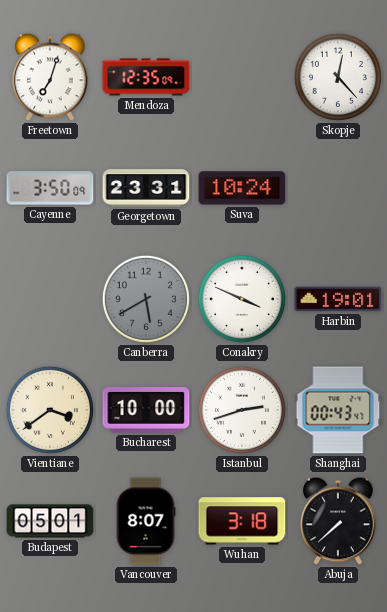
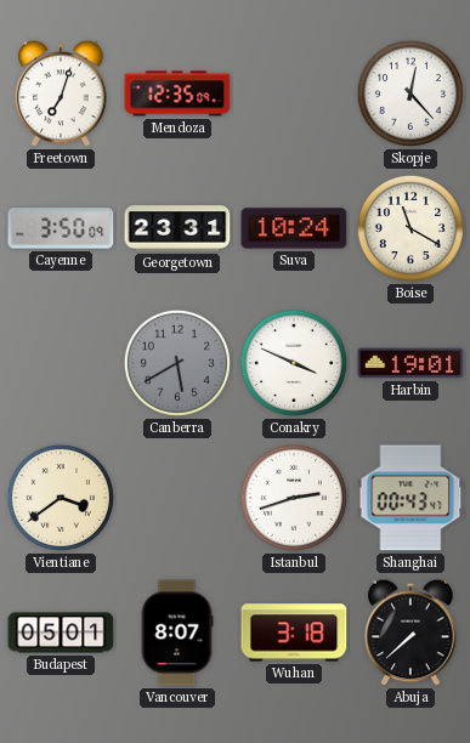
Boise: none -> 11:20
Bucharest: 10:00 -> none
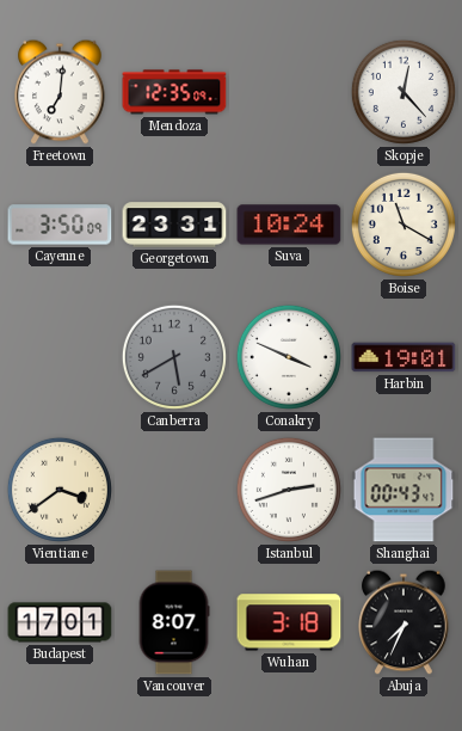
Freetown: 7:03 -> 7:01
Budapest: 05:01 -> 17:01
Abuja: 7:38 -> 7:34
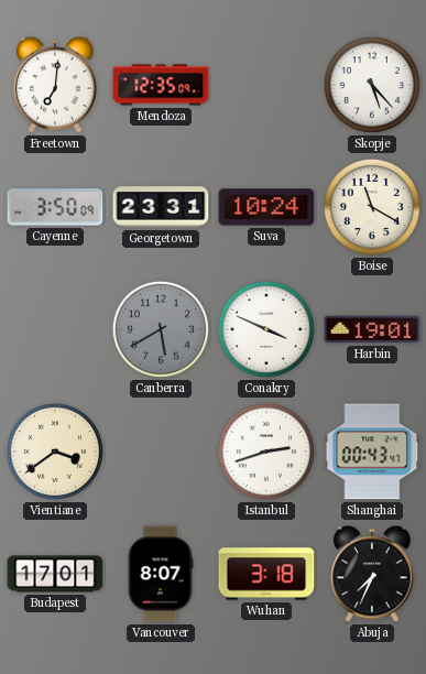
Skopje: 12:23 -> 5:23
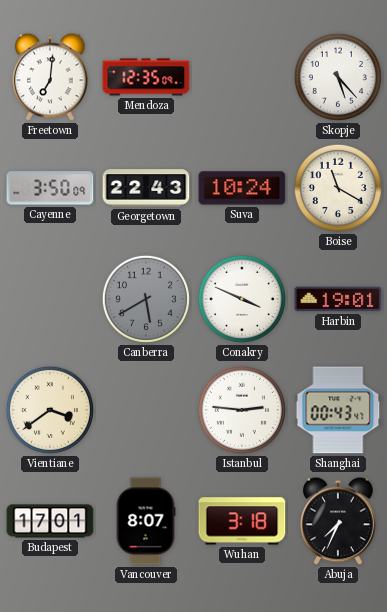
Georgetown: 23:31 -> 22:43
Istanbul: 2:42 -> 2:46
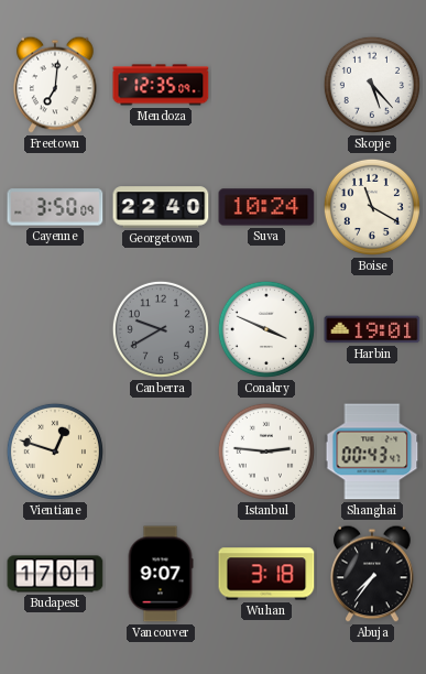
Georgetown: 22:43 -> 22:40
Canberra: 5:40 -> 9:40
Vientiane: 3:39 -> 12:48
Vancouver: 8:07 -> 9:07
Abuja: 7:34 -> 7:36
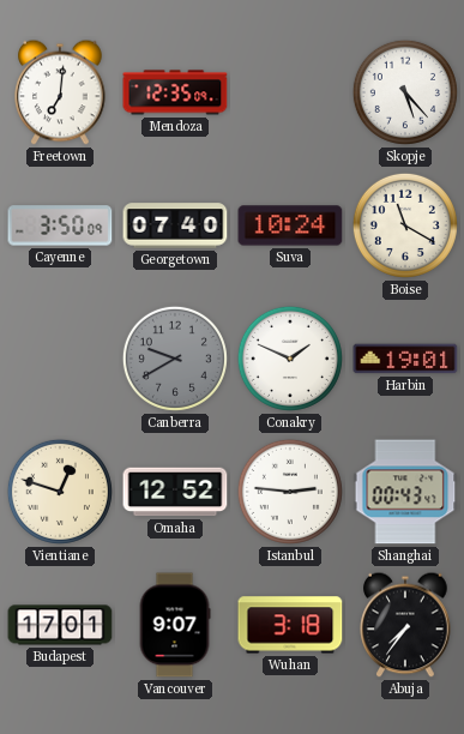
Georgetown: 22:40 -> 07:40
Conakry: 3:49 -> 1:49
Omaha: none -> 12:52
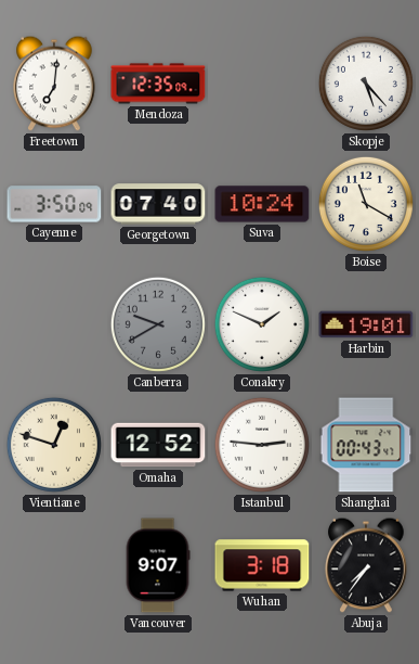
Budapest: 17:01 -> none
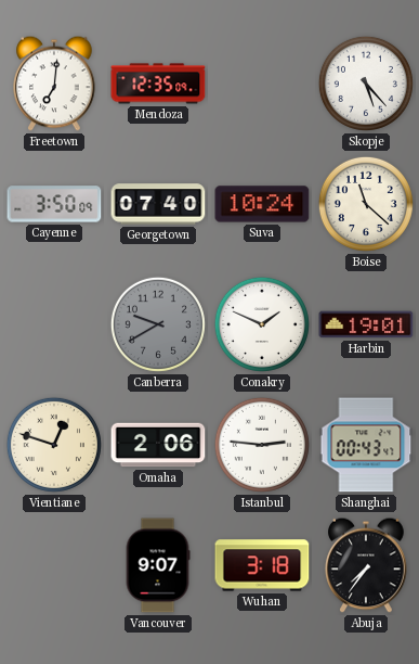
Boise: 11:20 -> 11:22
Omaha: 12:52 -> 2:06
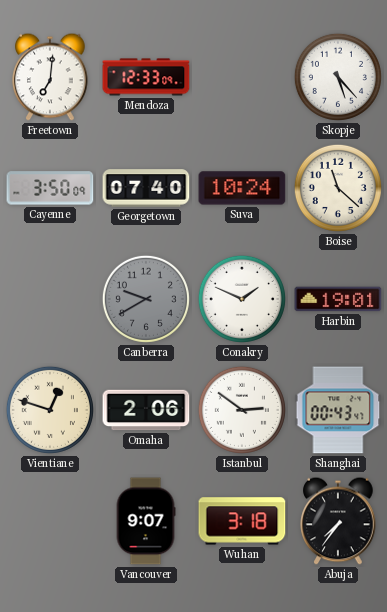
Mendoza: 12:35 -> 12:33
Istanbul: 2:46 -> 2:51
